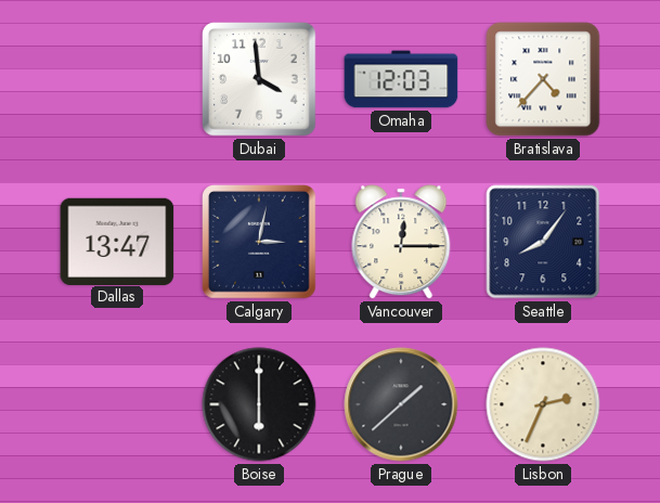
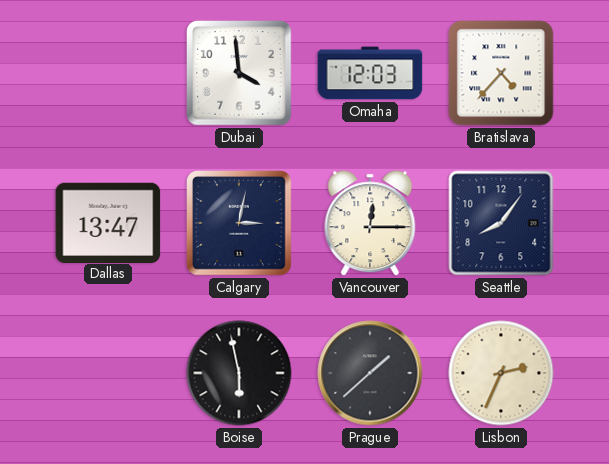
Boise: 6:00 -> 5:58
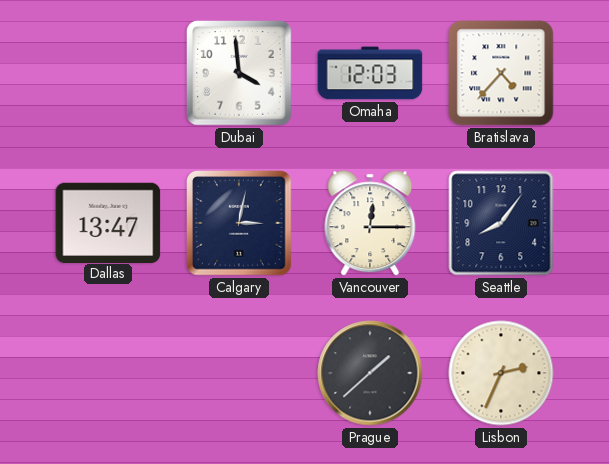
Boise: 5:58 -> none
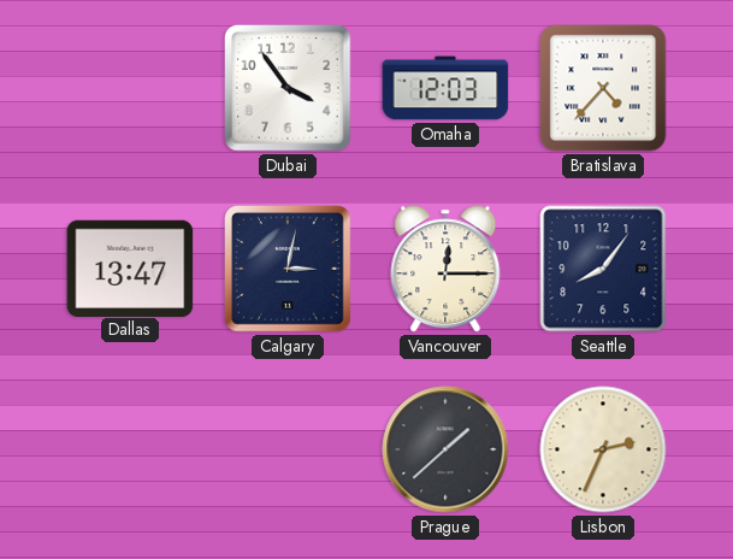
Dubai: 3:59 -> 3:54
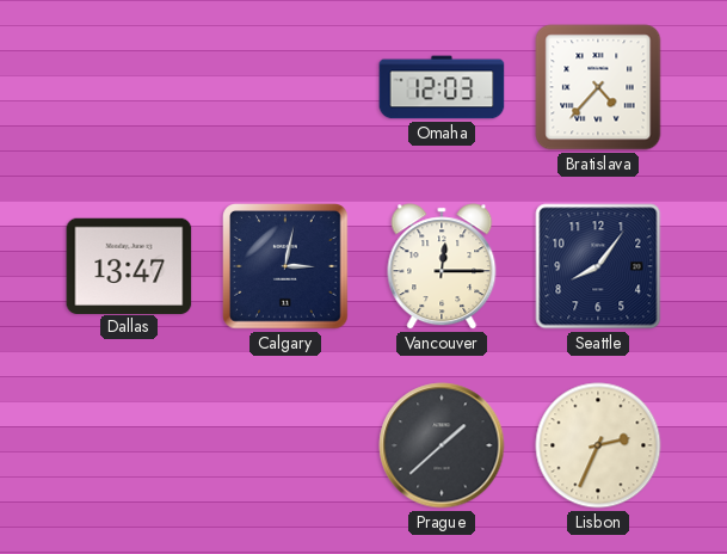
Dubai: 3:54 -> none
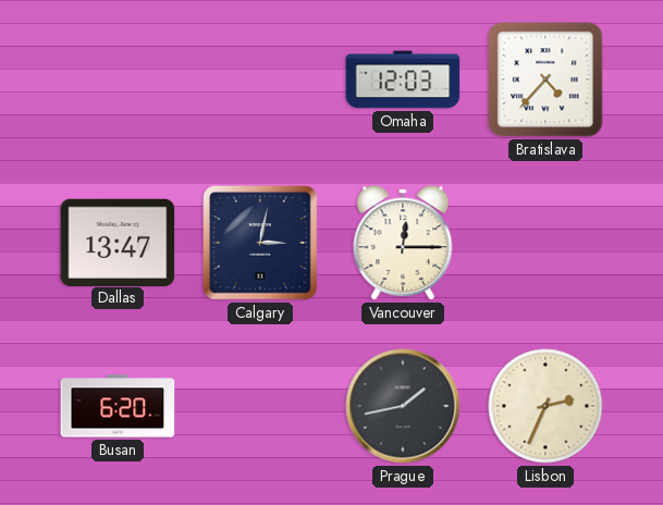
Seattle: 8:06 -> none
Busan: none -> 6:20
Prague: 1:38 -> 1:43
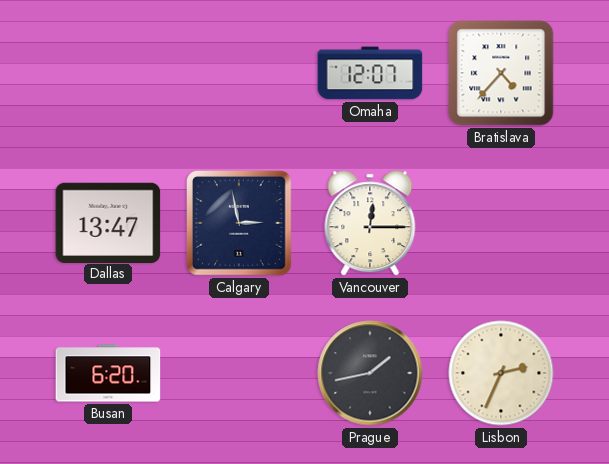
Omaha: 12:03 -> 12:07
Calgary: 3:02 -> 2:58
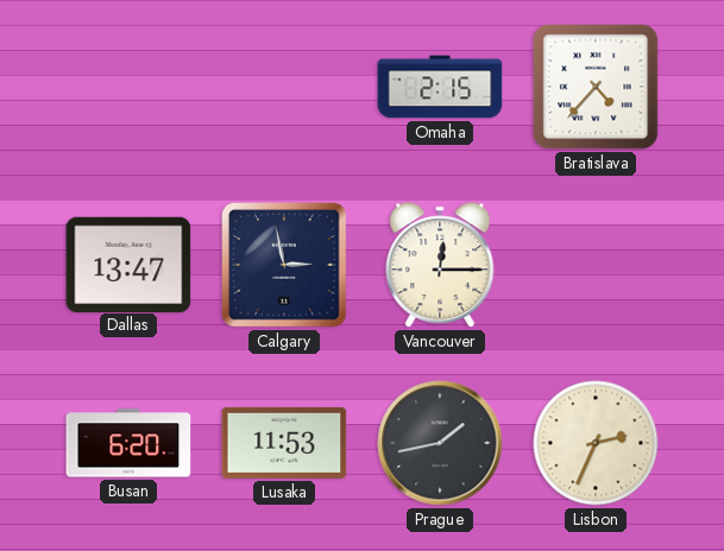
Omaha: 12:07 -> 2:15
Lusaka: none -> 11:53
